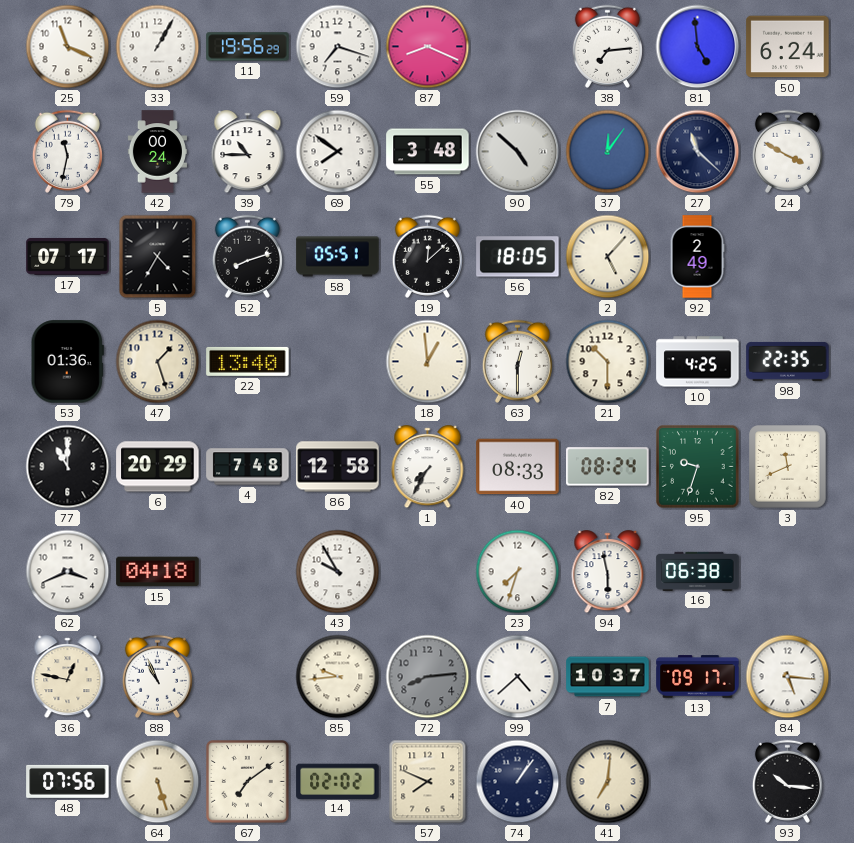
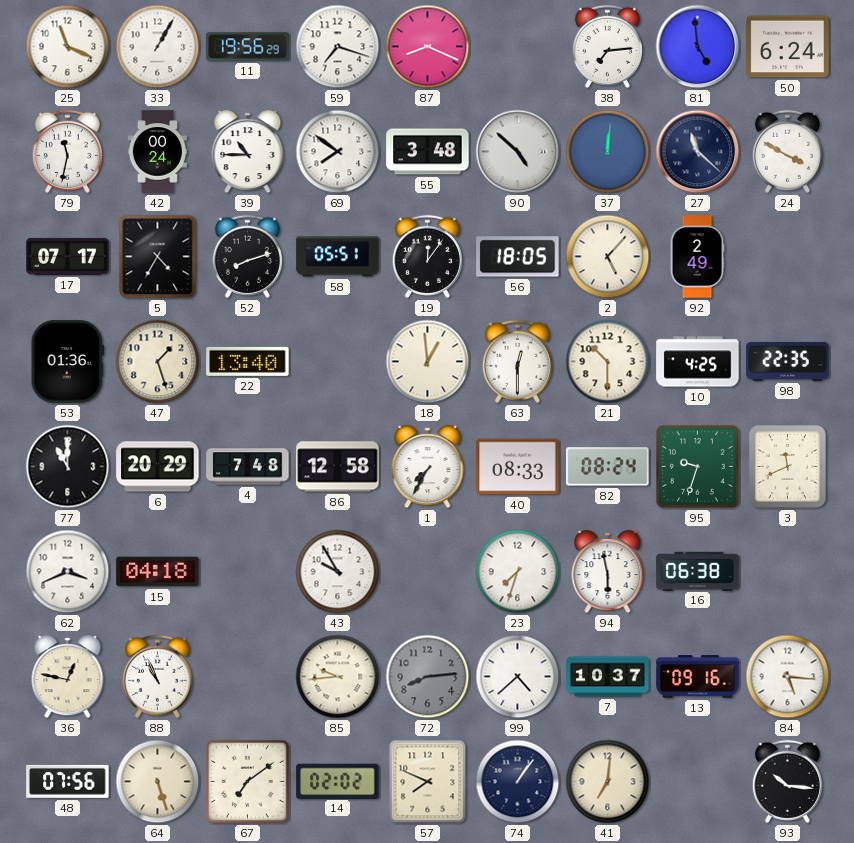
37: 12:06 -> 12:01
19: 12:08 -> 12:06
13: 09:17 -> 09:16
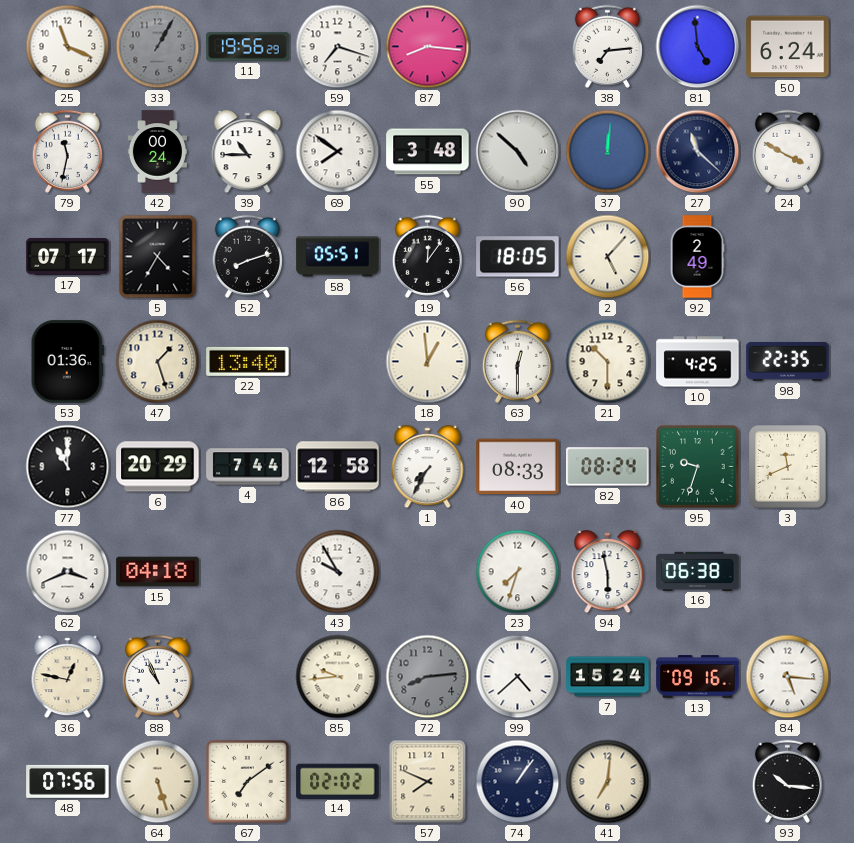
33 dial: white -> grey
87: 8:19 -> 8:16
4: 7:48 -> 7:44
7: 10:37 -> 15:24
